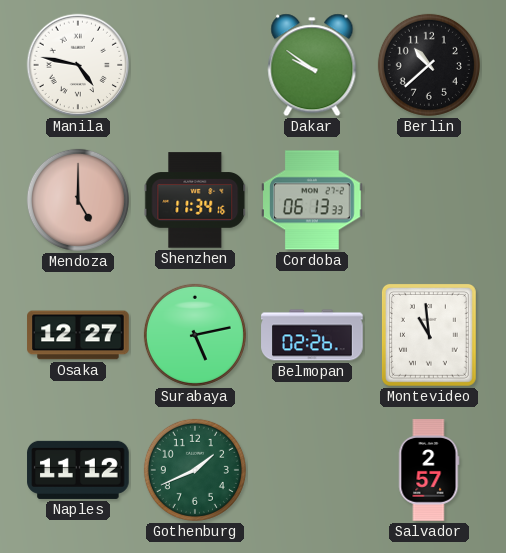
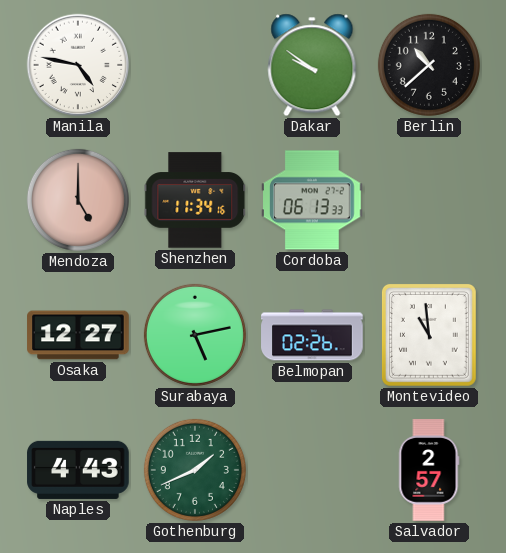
Naples: 11:12 -> 4:43
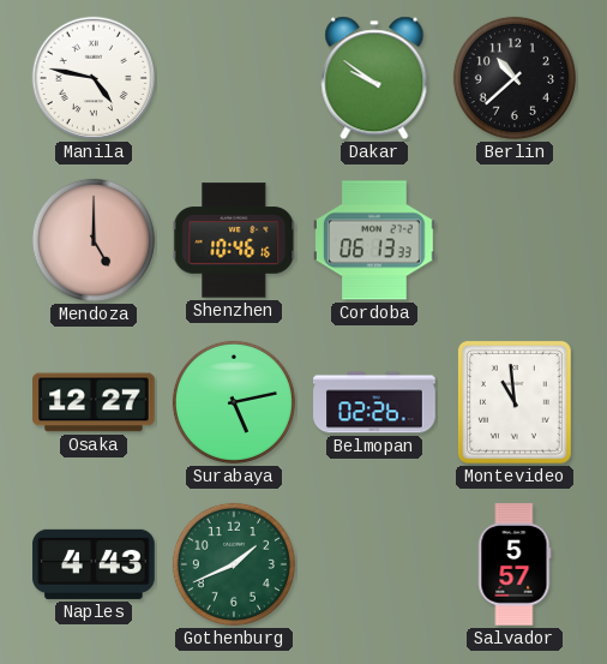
Shenzhen: 11:34 -> 10:46
Salvador: 2:57 -> 5:57
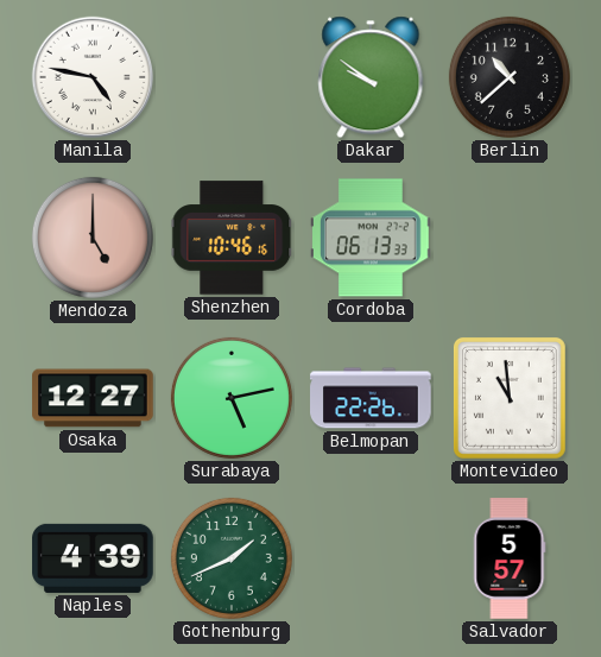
Belmopan: 02:26 -> 22:26
Naples: 4:43 -> 4:39
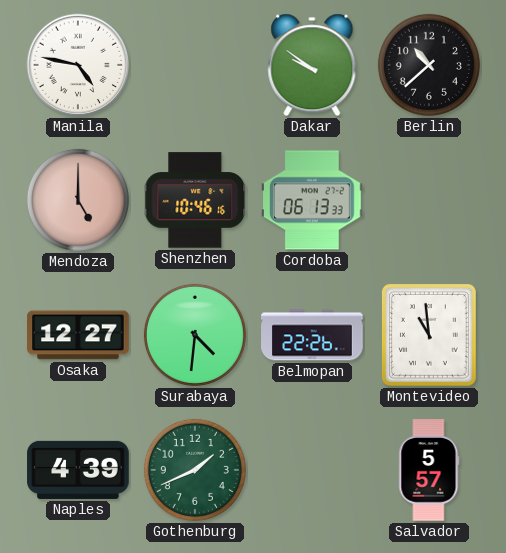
Surabaya: 5:13 -> 4:31
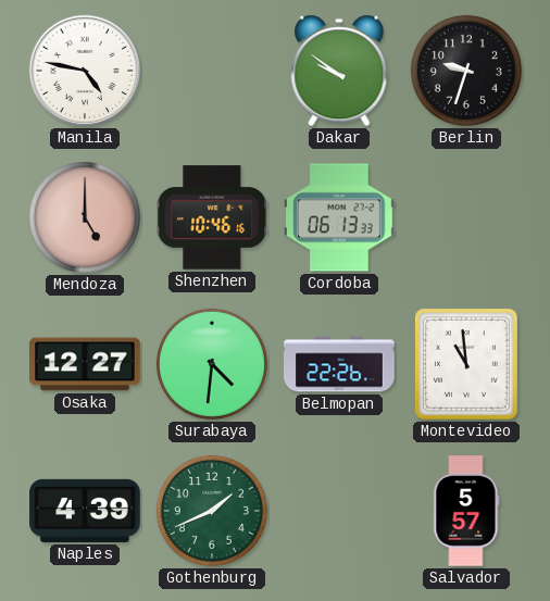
Berlin: 10:38 -> 9:33
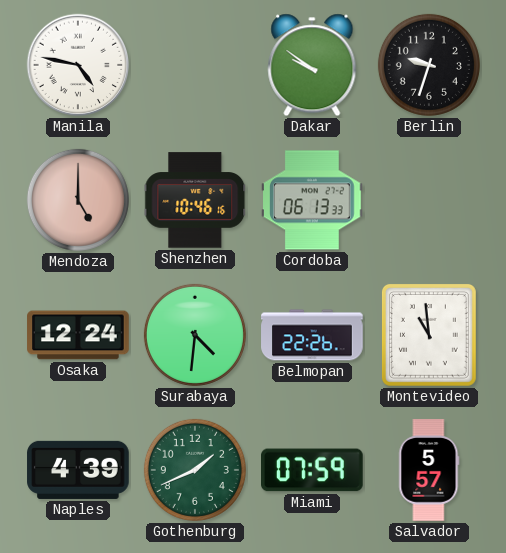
Osaka: 12:27 -> 12:24
Miami: none -> 07:59
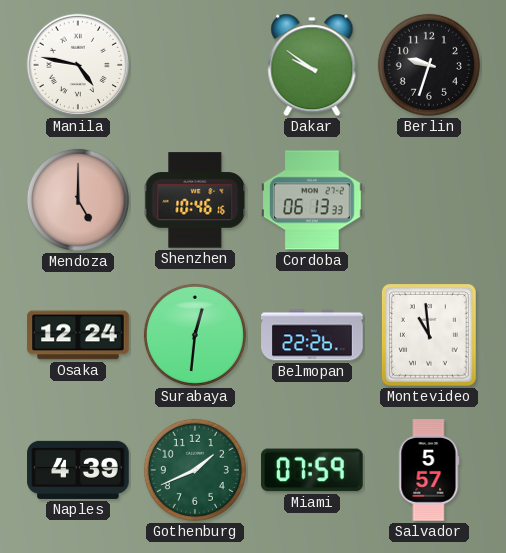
Surabaya: 4:31 -> 12:31
